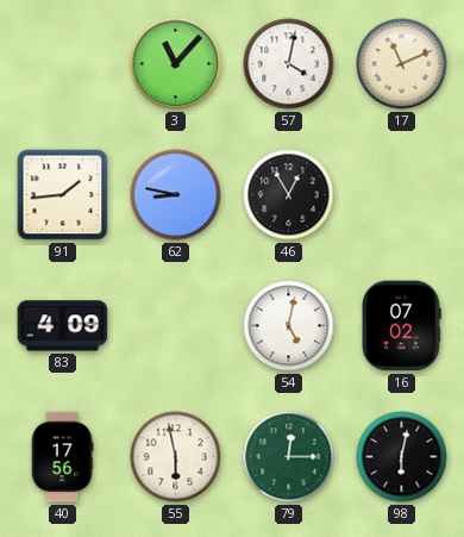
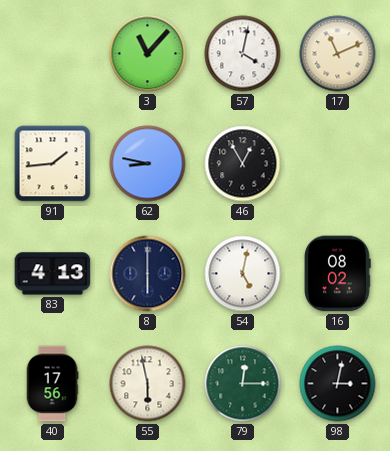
83: 4:09 -> 4:13
8: none -> 6:00
16: 07:02 -> 08:02
98: 6:02 -> 3:02
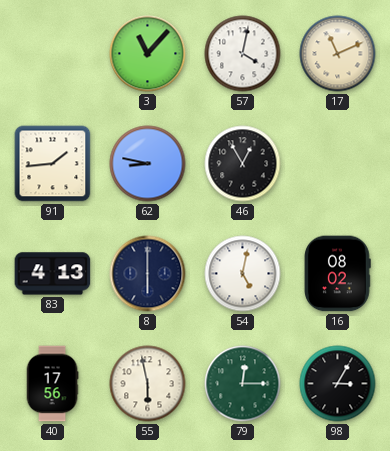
98: 3:02 -> 3:05
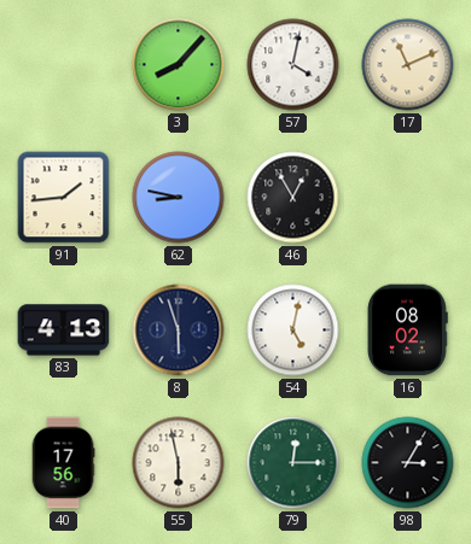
3: 11:07 -> 8:07
8: 6:00 -> 5:57
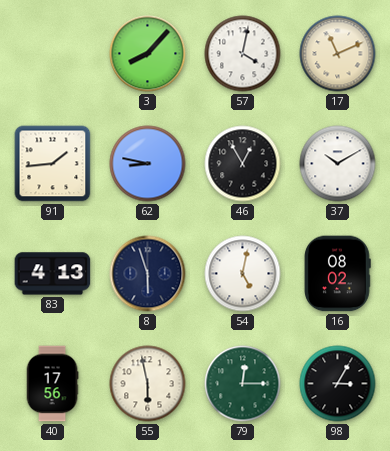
37: none -> 10:10
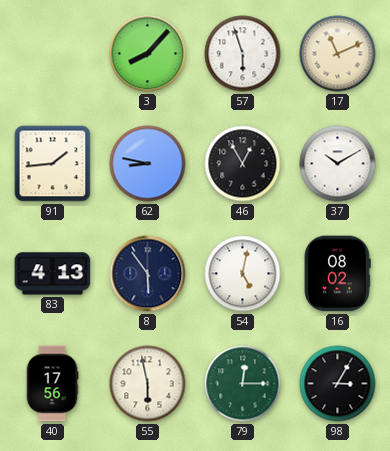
57: 4:02 -> 5:57
8: 5:57 -> 5:54
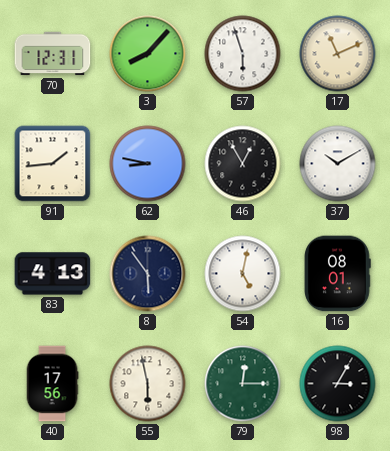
70: none -> 12:31
16: 08:02 -> 08:01
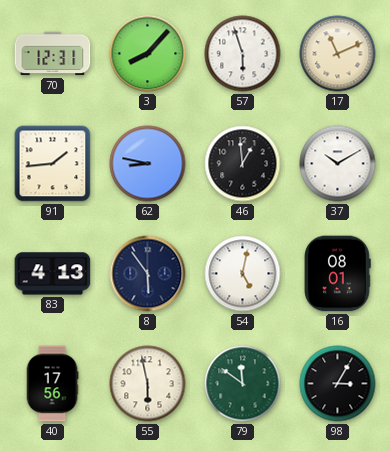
46: 12:55 -> 12:59
79: 12:15 -> 11:51
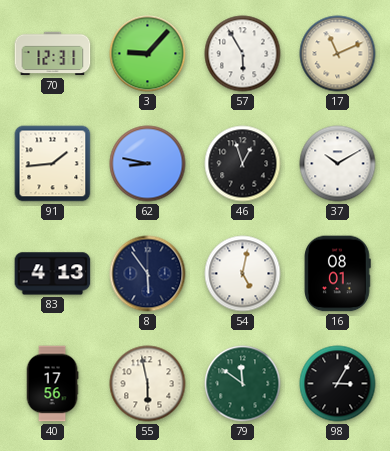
3: 8:07 -> 9:07
57: 5:57 -> 5:55
46: 12:59 -> 12:57
